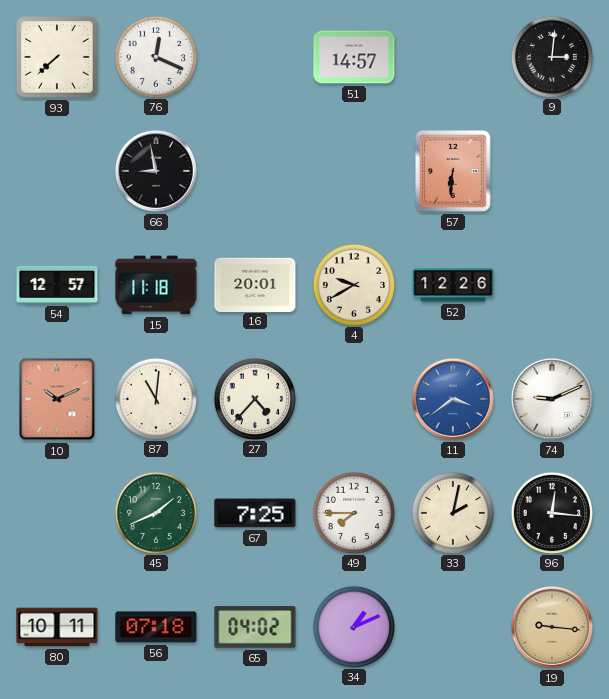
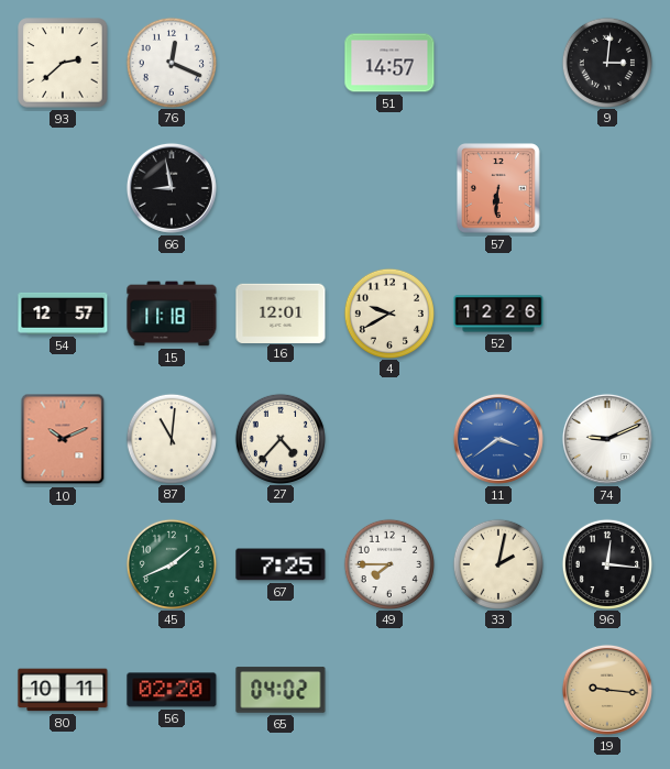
93: 7:38 -> 2:38
16: 20:01 -> 12:01
56: 07:18 -> 02:20
34: 1:11 -> none
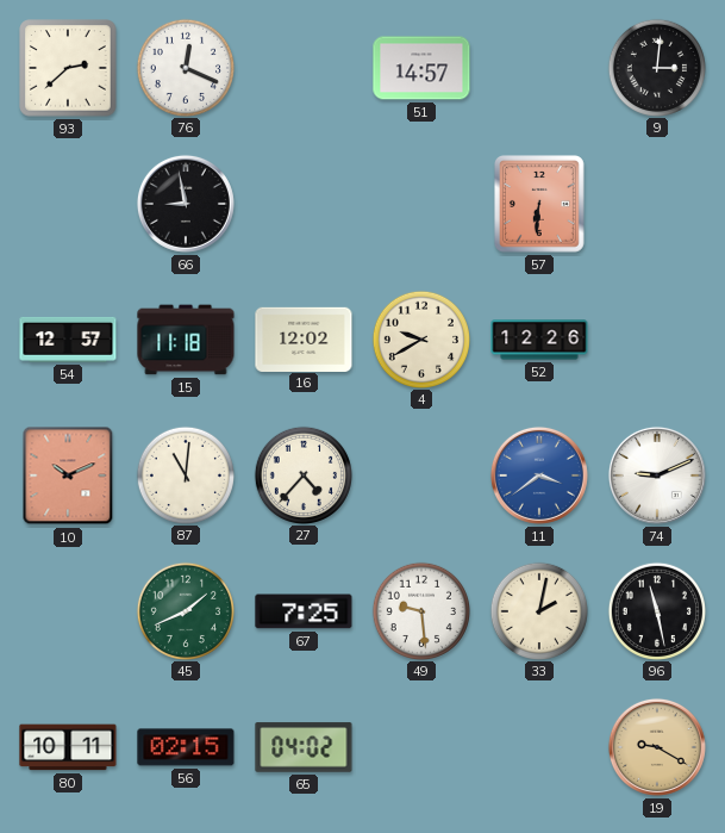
16: 12:01 -> 12:02
49: 7:45 -> 9:29
96: 12:16 -> 11:28
56: 02:20 -> 02:15
19: 9:16 -> 9:20
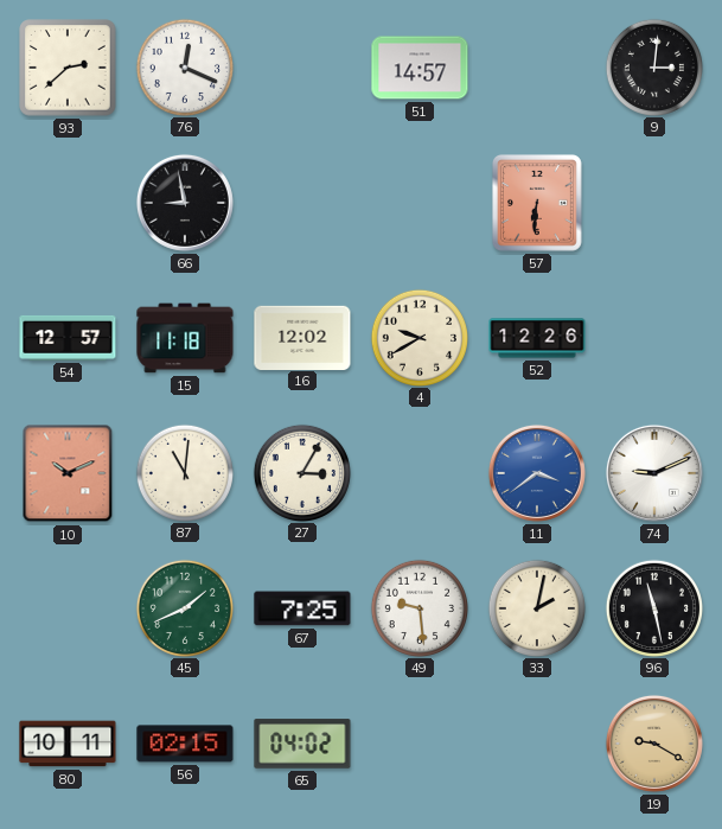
27: 4:37 -> 3:05
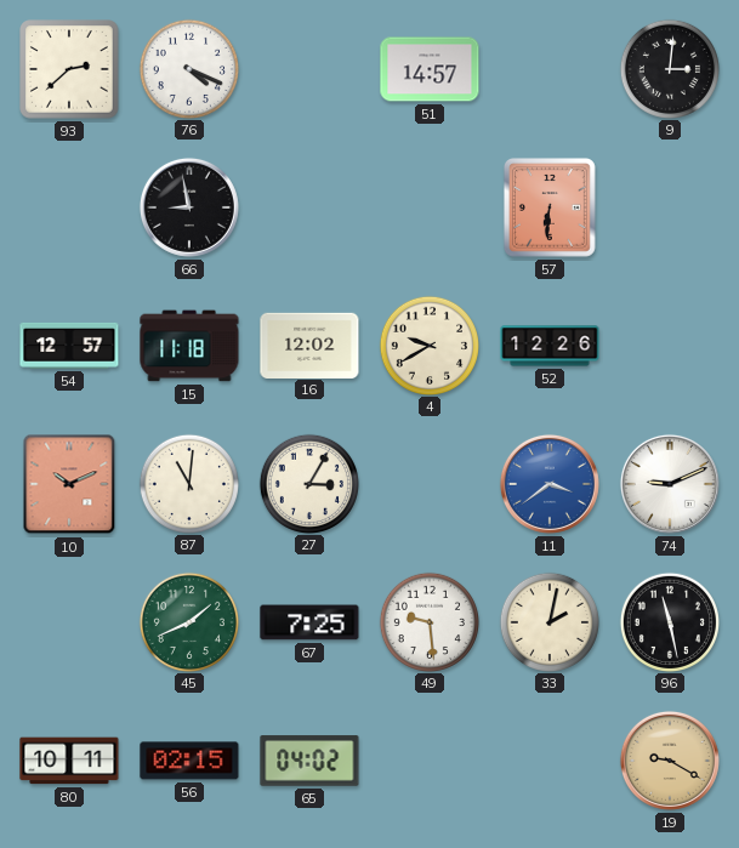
76: 12:19 -> 4:19
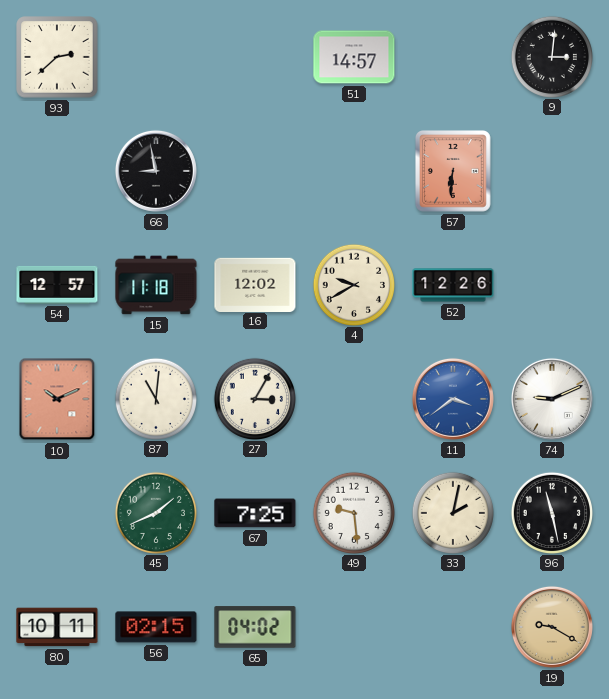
76: 4:19 -> none
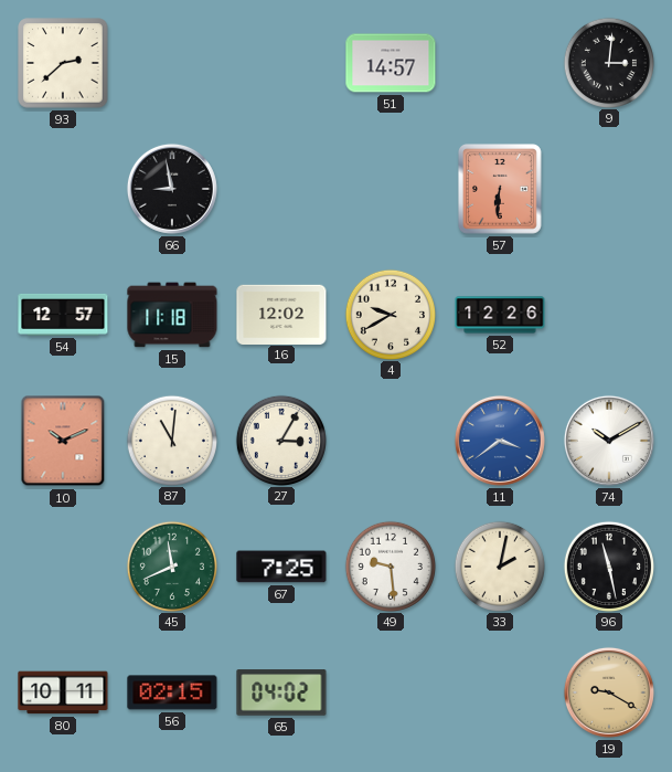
74: 9:11 -> 10:10
45: 1:41 -> 11:41
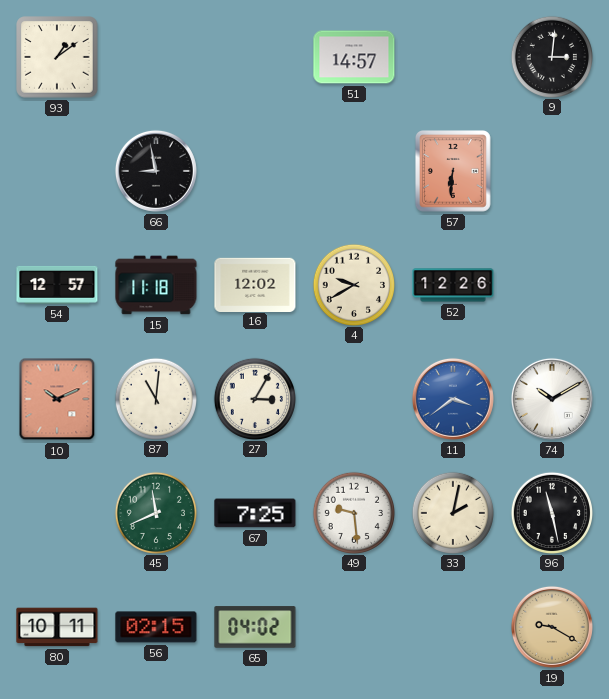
93: 2:38 -> 1:09
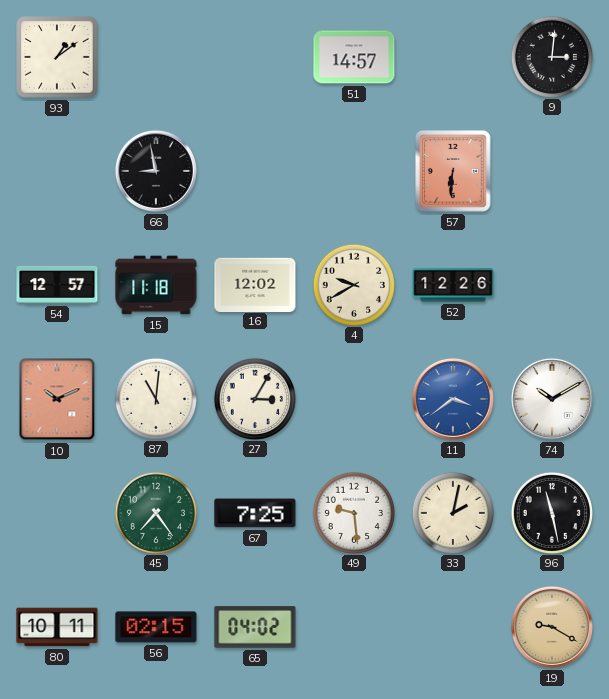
45: 11:41 -> 7:24
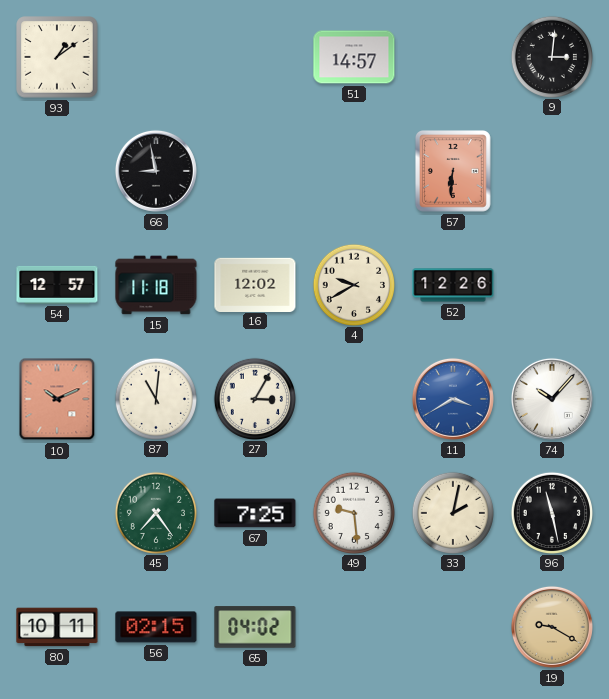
11: 3:39 -> 3:40
74: 10:10 -> 10:07
